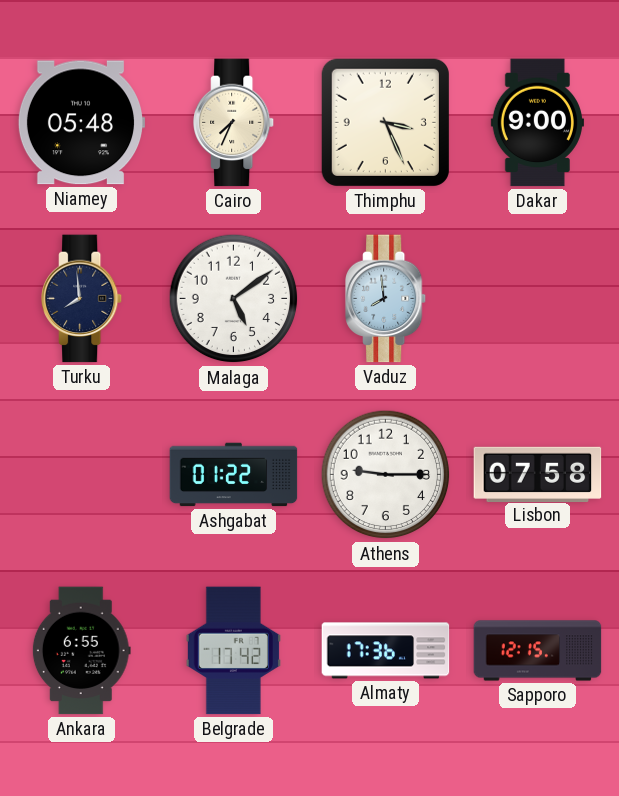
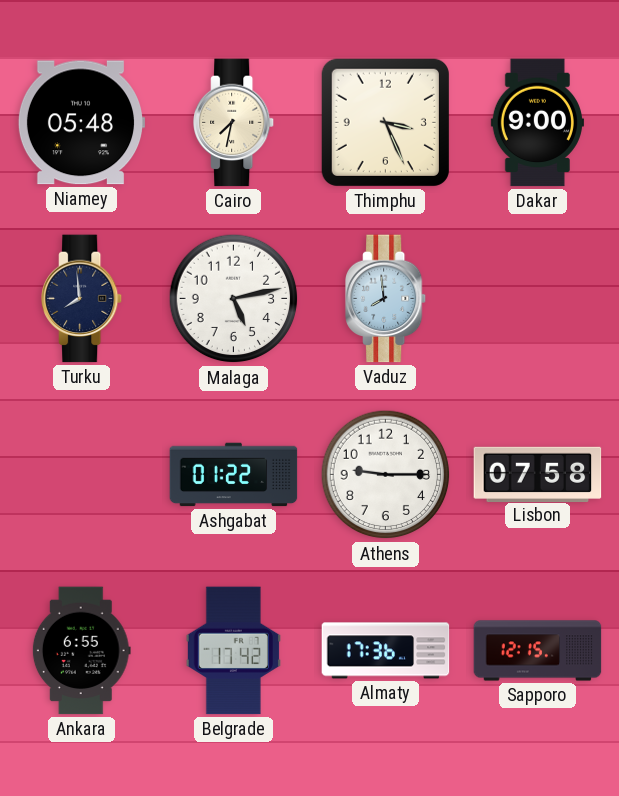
Cairo: 7:34 -> 7:32
Malaga: 5:09 -> 5:13
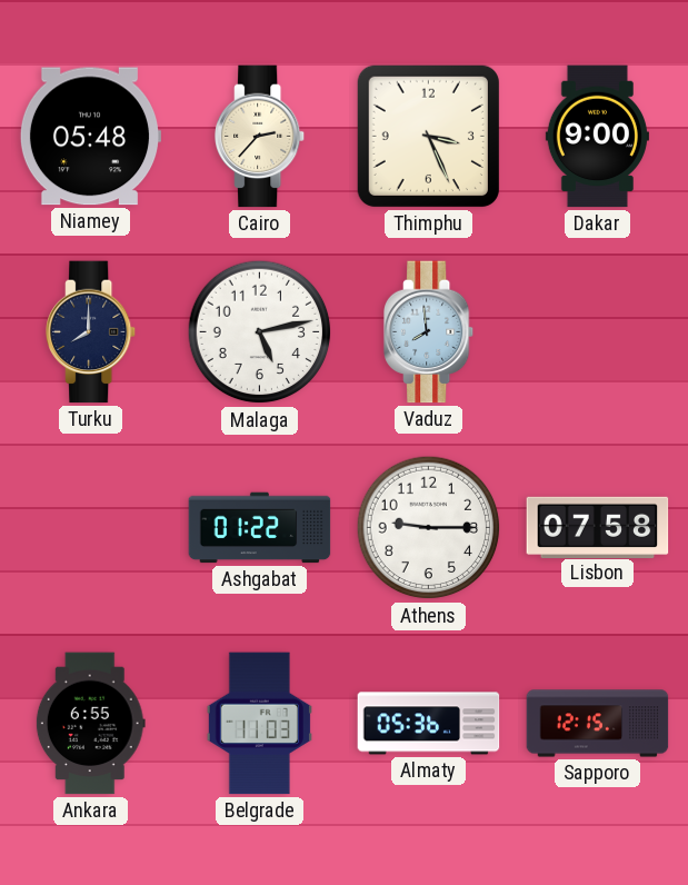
Cairo: 7:32 -> 2:37
Turku: 7:59 -> 8:00
Belgrade: 17:42 -> 11:03
Almaty: 17:36 -> 05:36
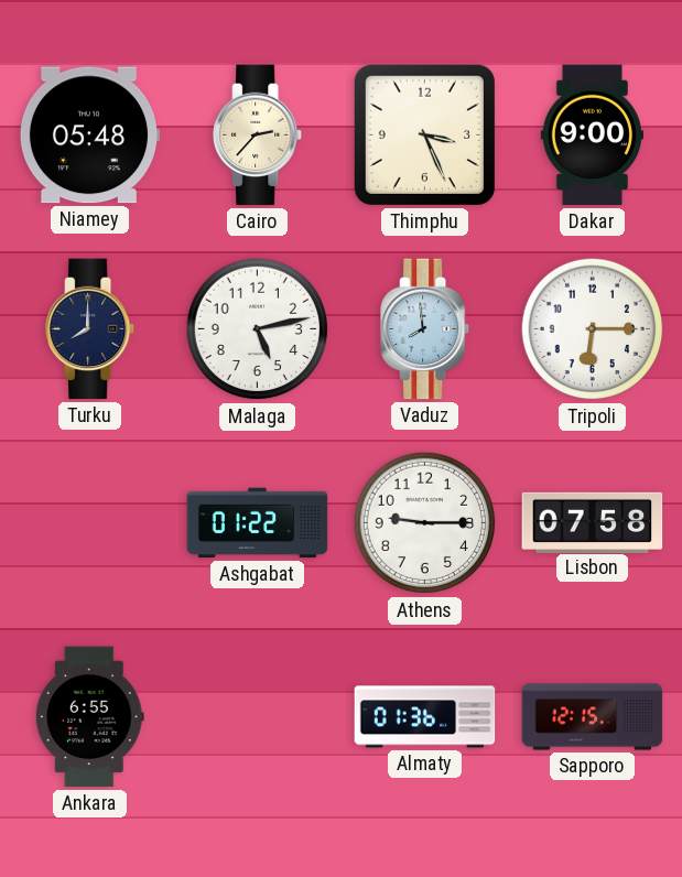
Tripoli: none -> 6:15
Belgrade: 11:03 -> none
Almaty: 05:36 -> 01:36
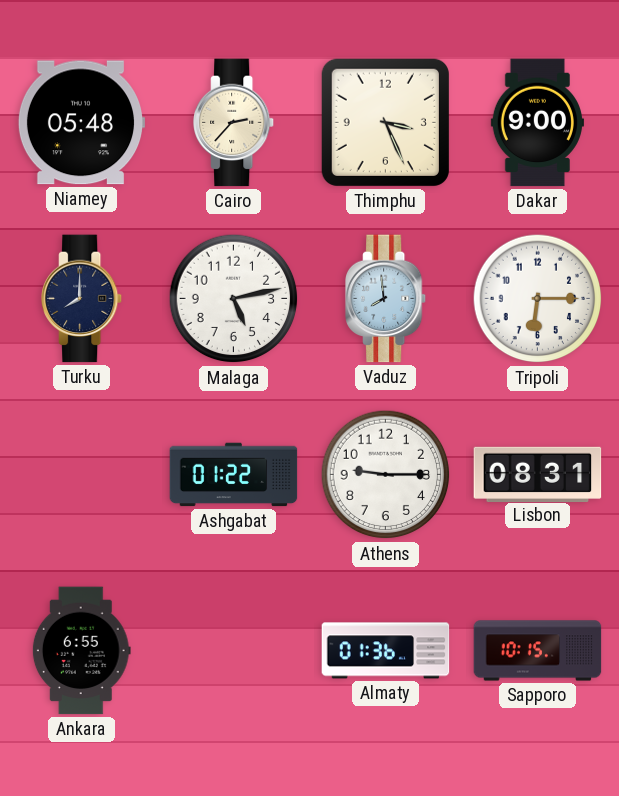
Lisbon: 07:58 -> 08:31
Sapporo: 12:15 -> 10:15
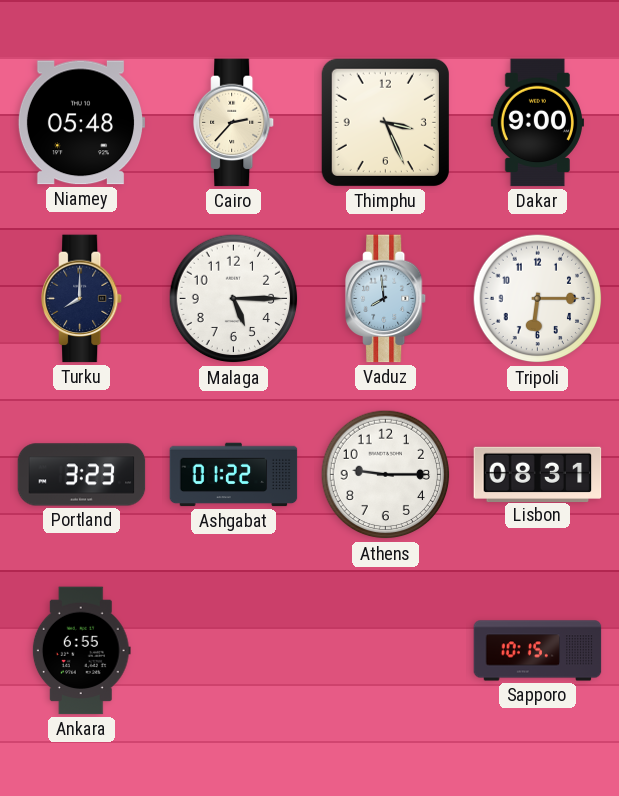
Malaga: 5:13 -> 5:15
Portland: none -> 3:23
Almaty: 01:36 -> none
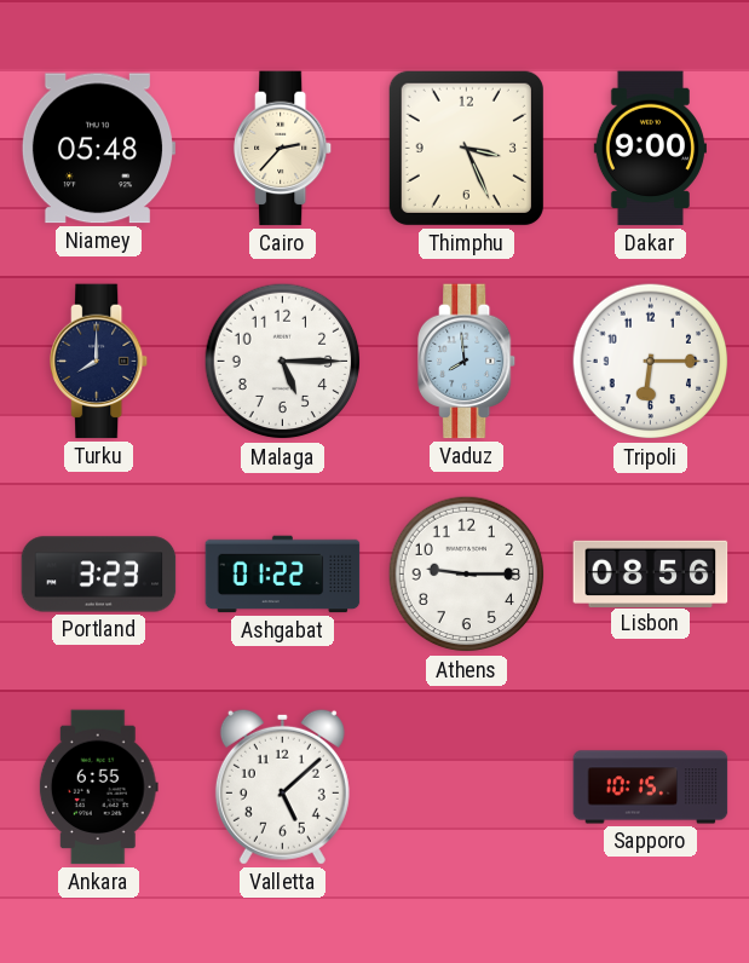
Lisbon: 08:31 -> 08:56
Valletta: none -> 5:08
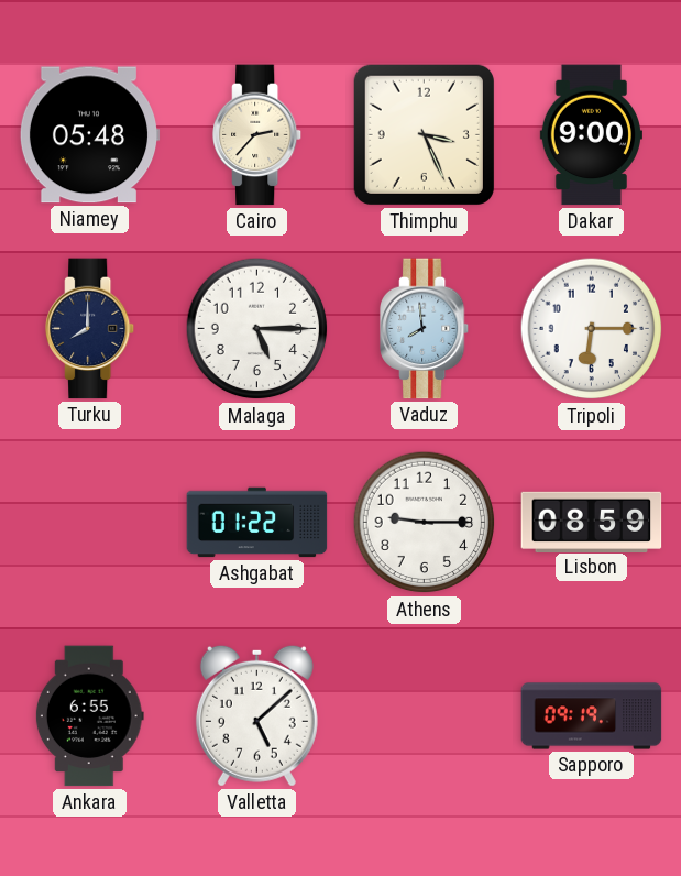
Portland: 3:23 -> none
Lisbon: 08:56 -> 08:59
Sapporo: 10:15 -> 09:19
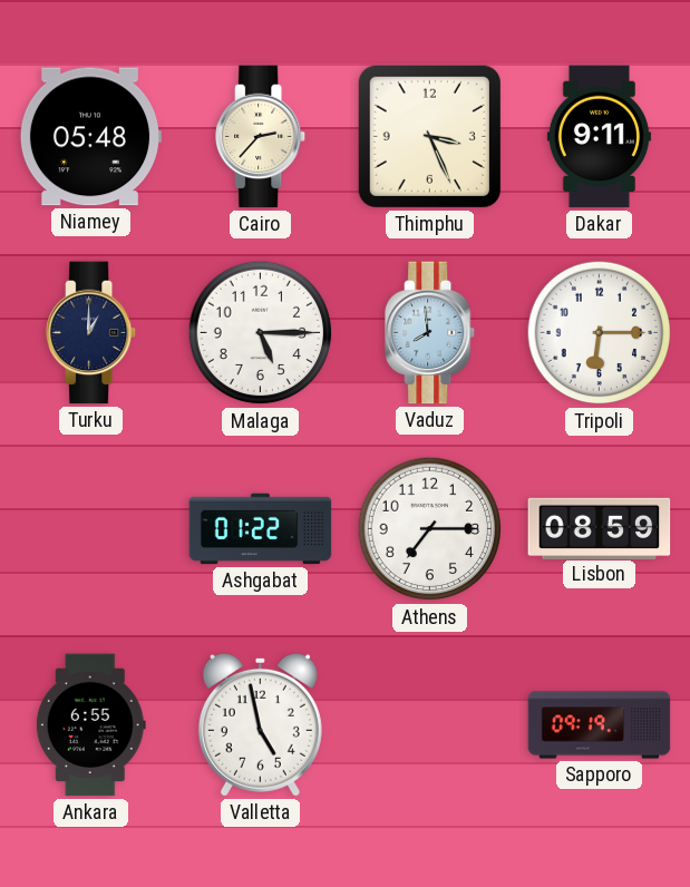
Dakar: 9:00 -> 9:11
Turku: 8:00 -> 1:00
Athens: 9:15 -> 7:15
Valletta: 5:08 -> 4:58
